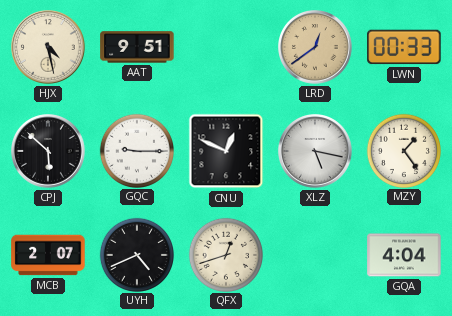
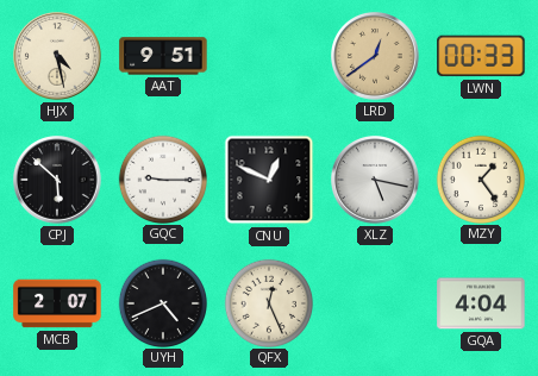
QFX: 12:42 -> 12:26
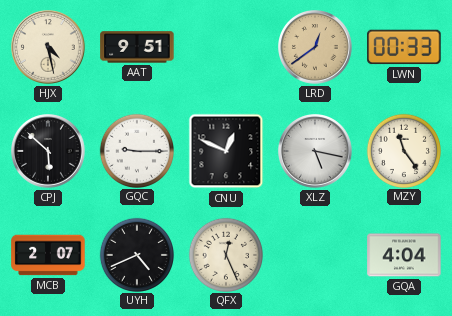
MZY: 1:24 -> 11:24
